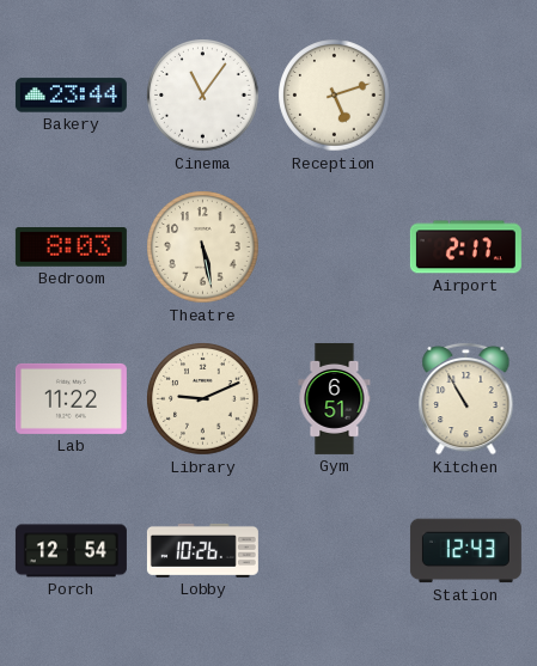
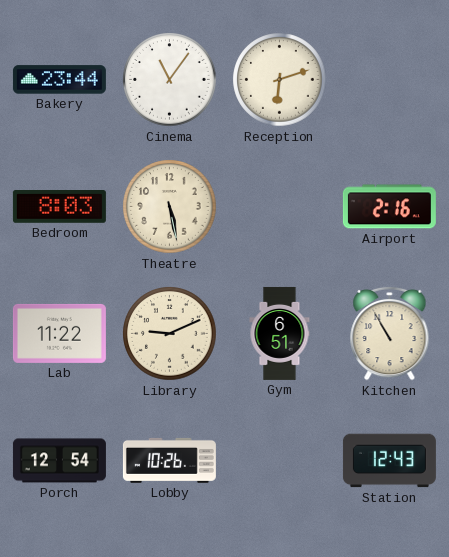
Reception: 5:12 -> 6:12
Airport: 2:17 -> 2:16
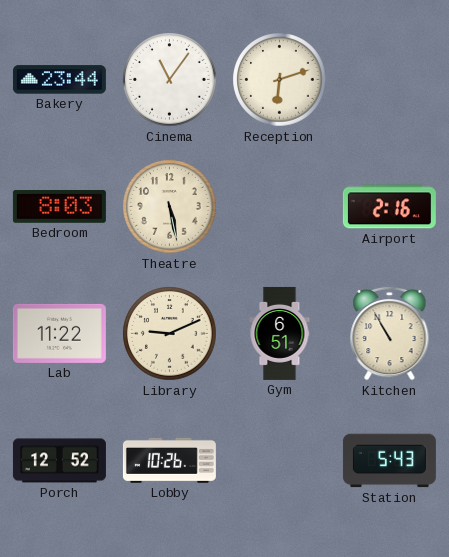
Porch: 12:54 -> 12:52
Station: 12:43 -> 5:43
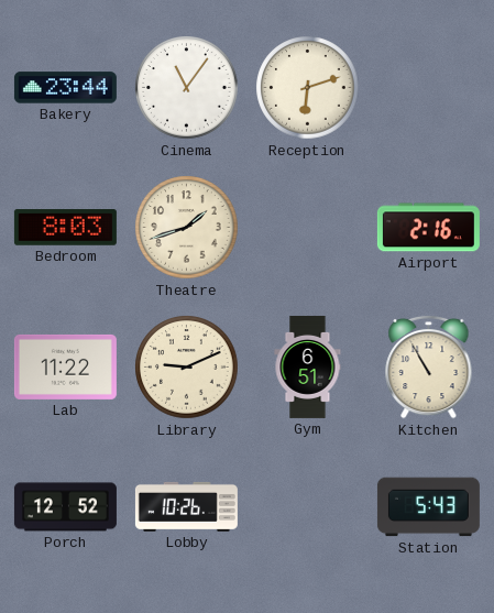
Theatre: 5:28 -> 1:42
